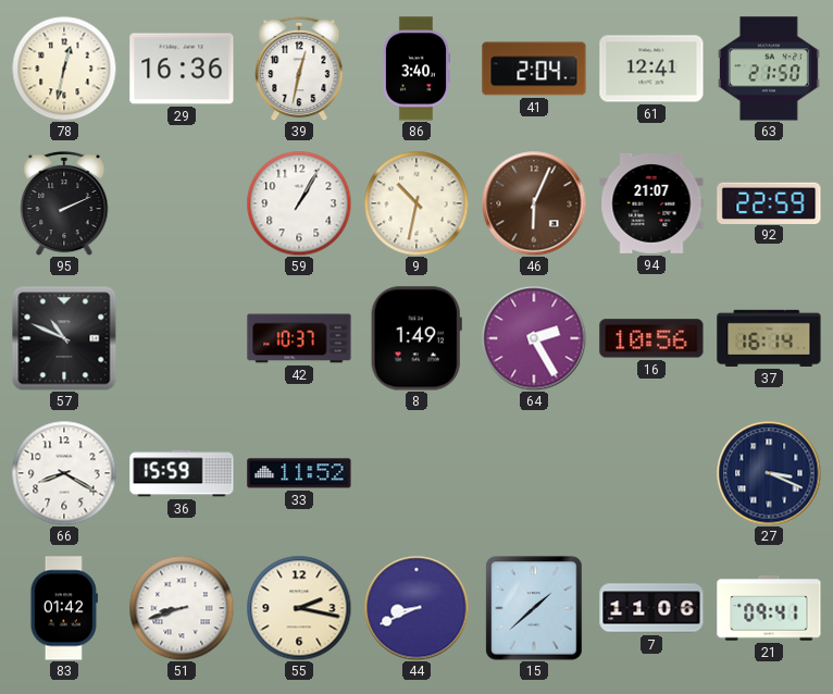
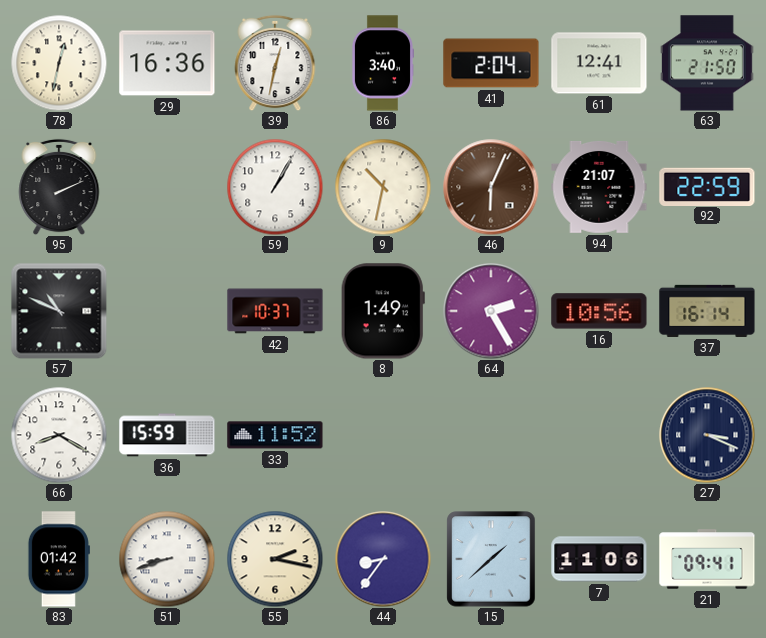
44: 8:41 -> 8:36
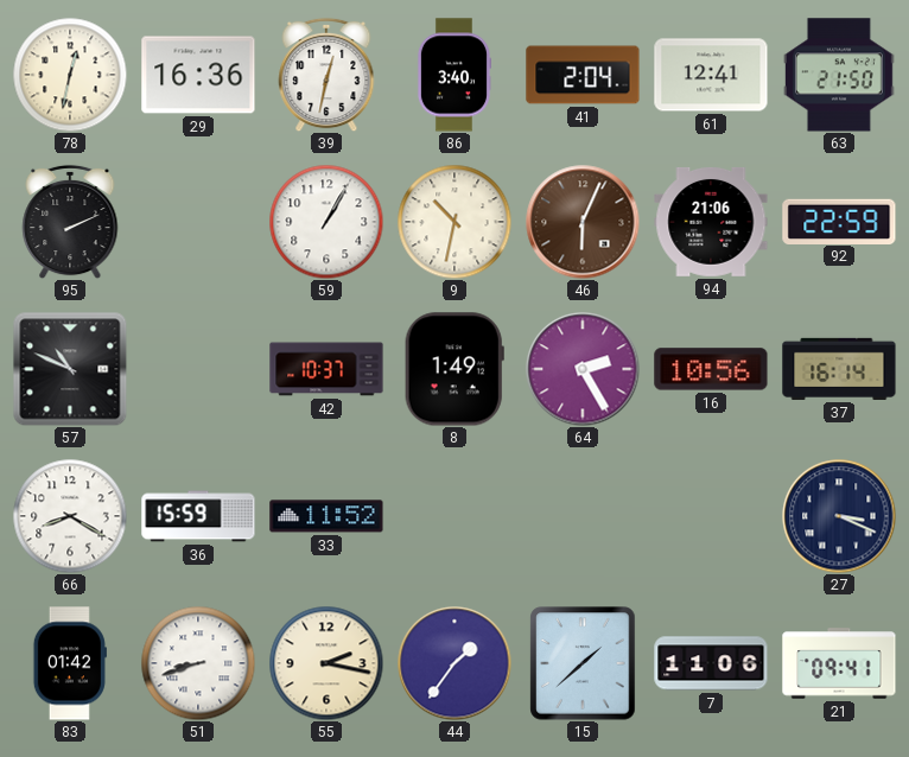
94: 21:07 -> 21:06
44: 8:36 -> 1:36
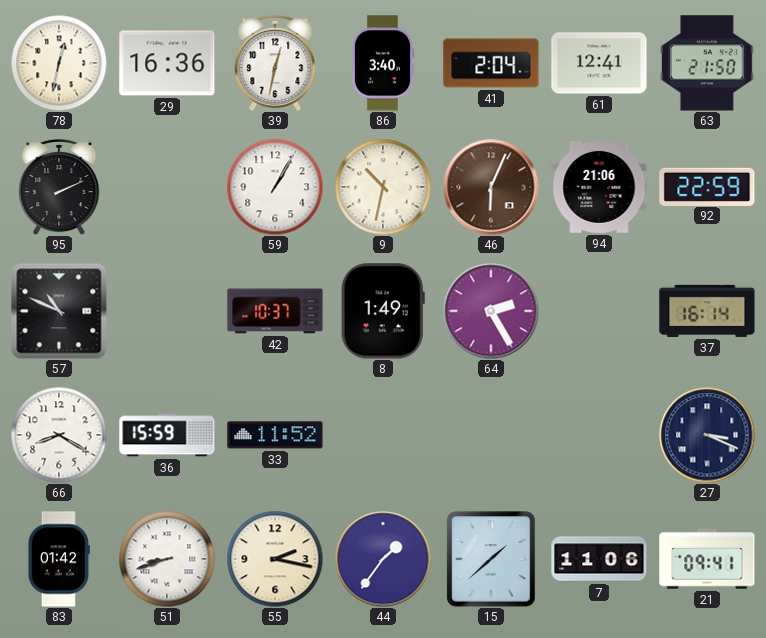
16: 10:56 -> none
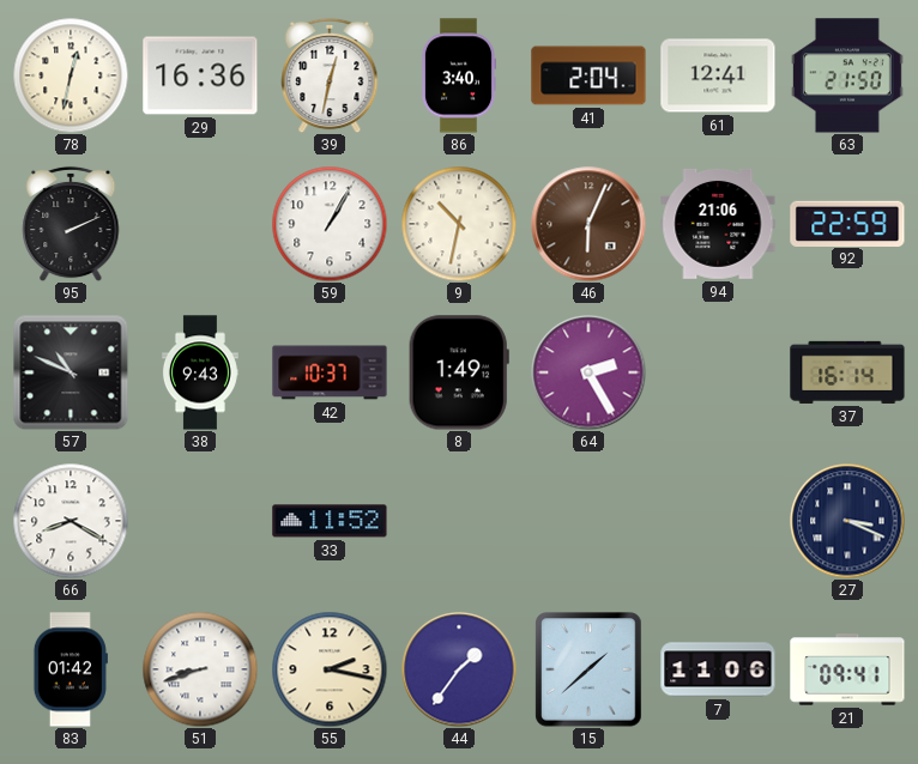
38: none -> 9:43
36: 15:59 -> none
